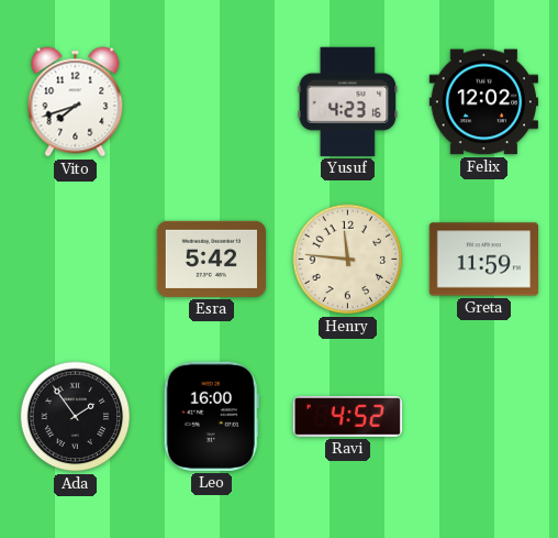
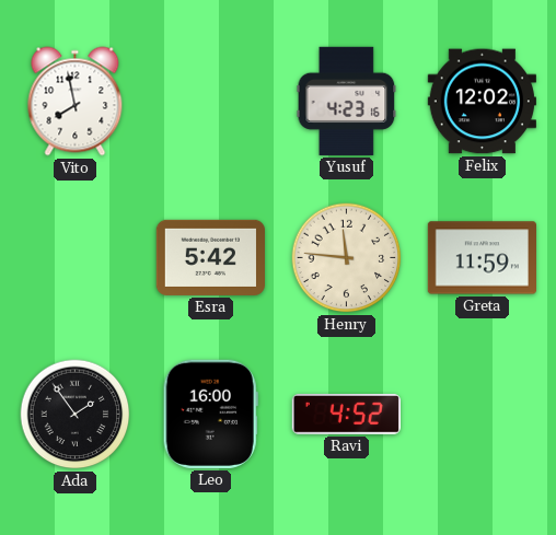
Vito: 7:42 -> 7:58
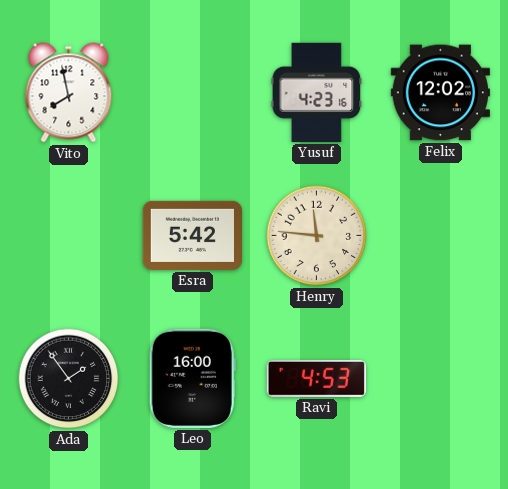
Greta: 11:59 -> none
Ravi: 4:52 -> 4:53
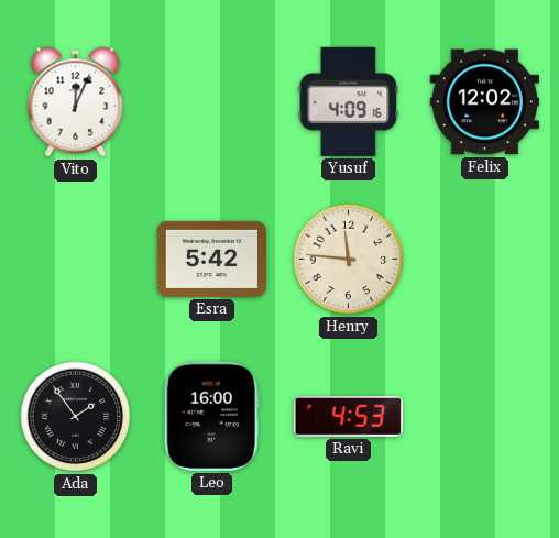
Vito: 7:58 -> 12:04
Yusuf: 4:23 -> 4:09
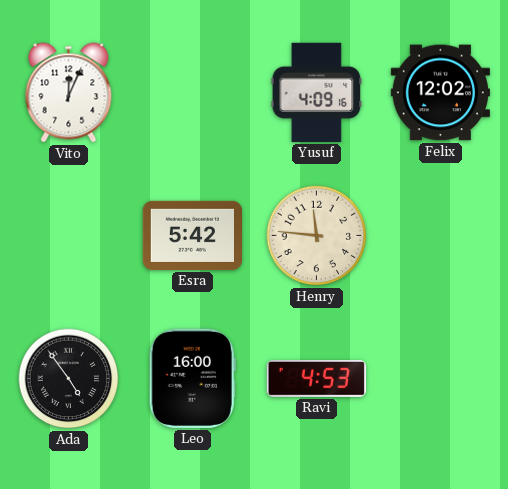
Ada: 1:54 -> 4:54
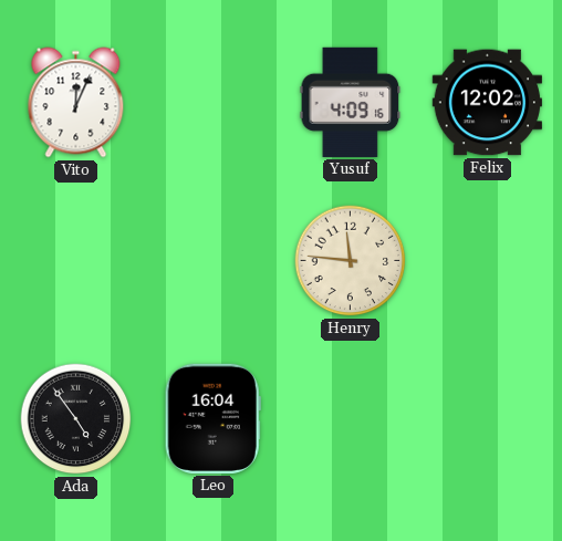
Esra: 5:42 -> none
Leo: 16:00 -> 16:04
Ravi: 4:53 -> none
